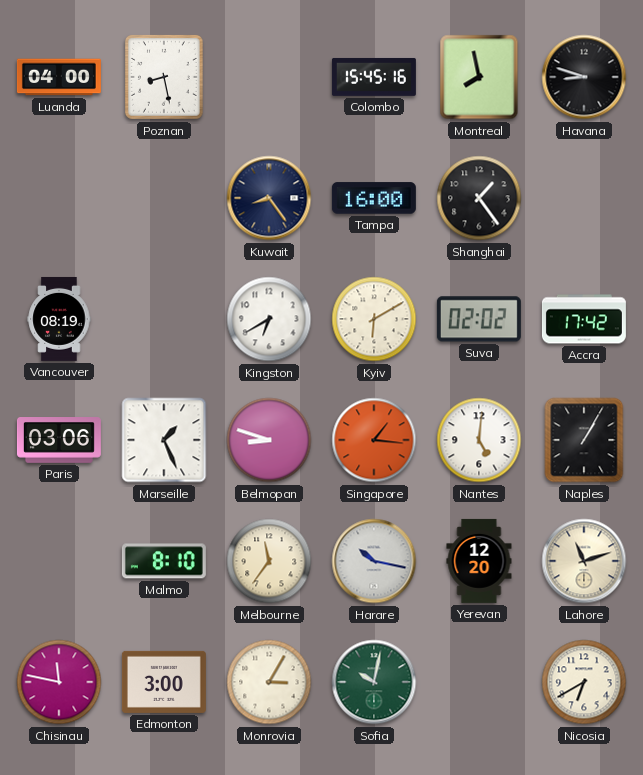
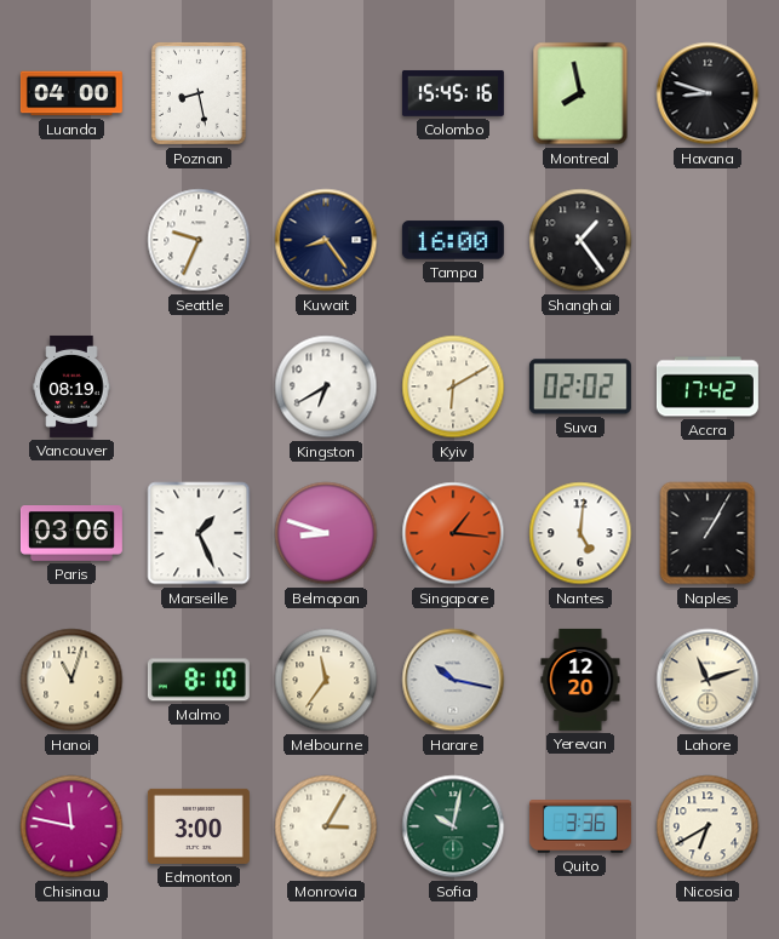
Seattle: none -> 9:34
Hanoi: none -> 11:03
Quito: none -> 3:36
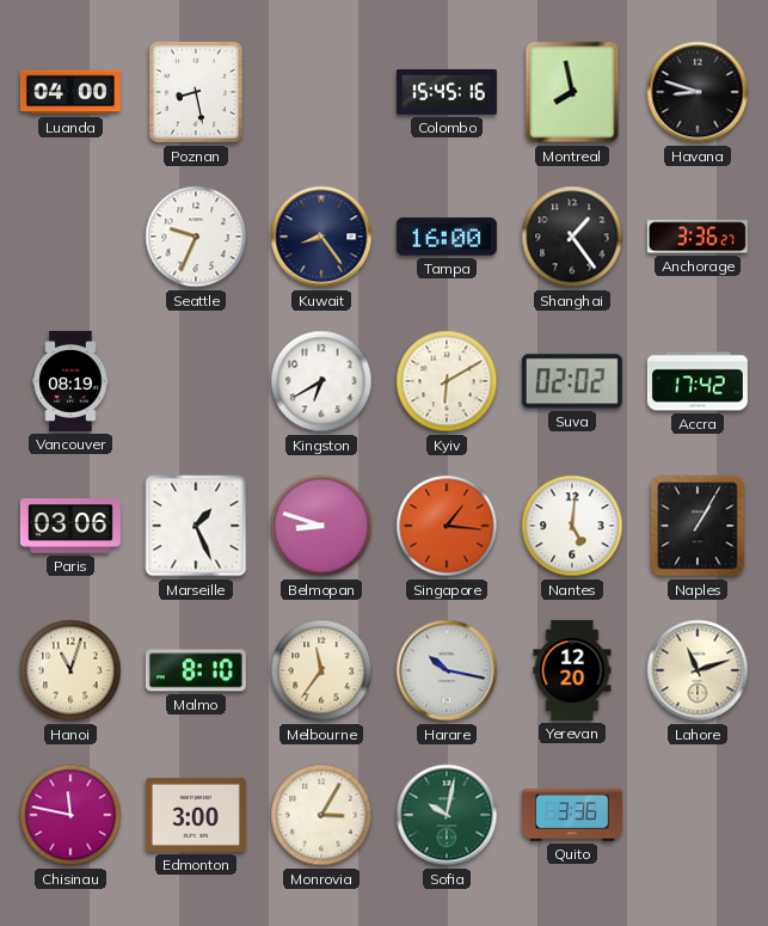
Anchorage: none -> 3:36
Nicosia: 6:40 -> none
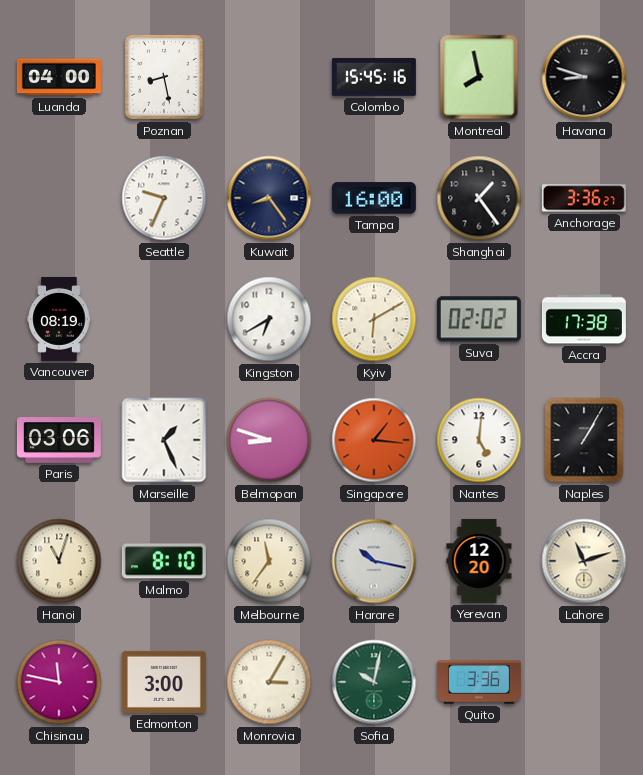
Accra: 17:42 -> 17:38
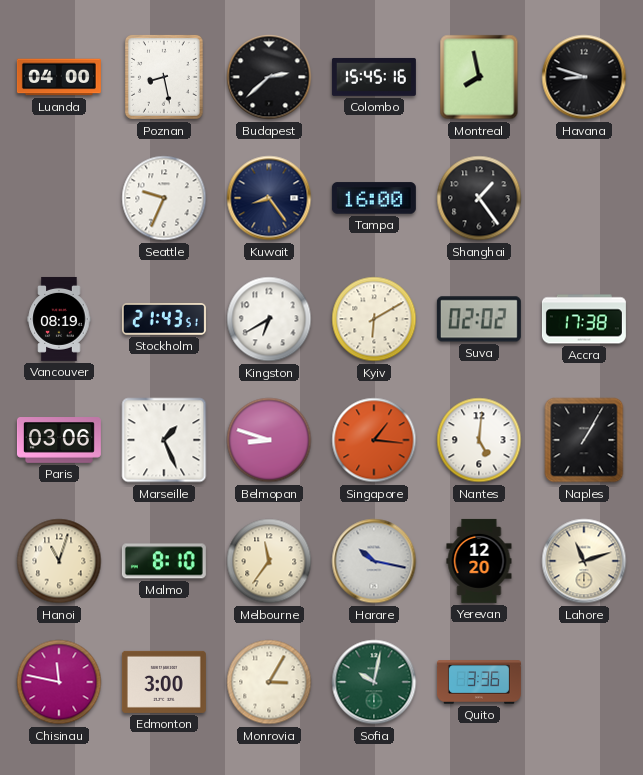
Budapest: none -> 2:38
Anchorage: 3:36 -> none
Stockholm: none -> 21:43
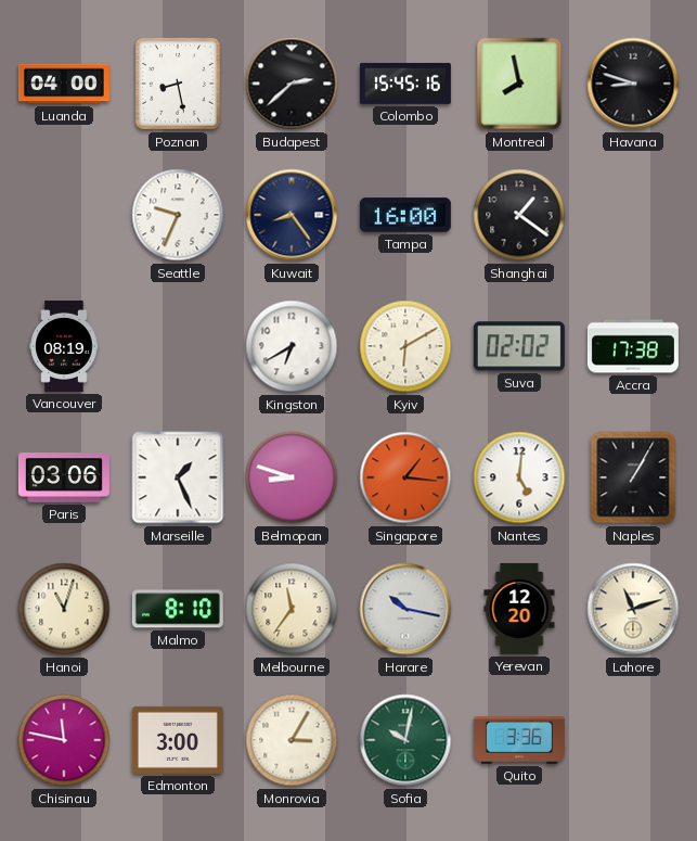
Shanghai: 1:24 -> 1:21
Stockholm: 21:43 -> none
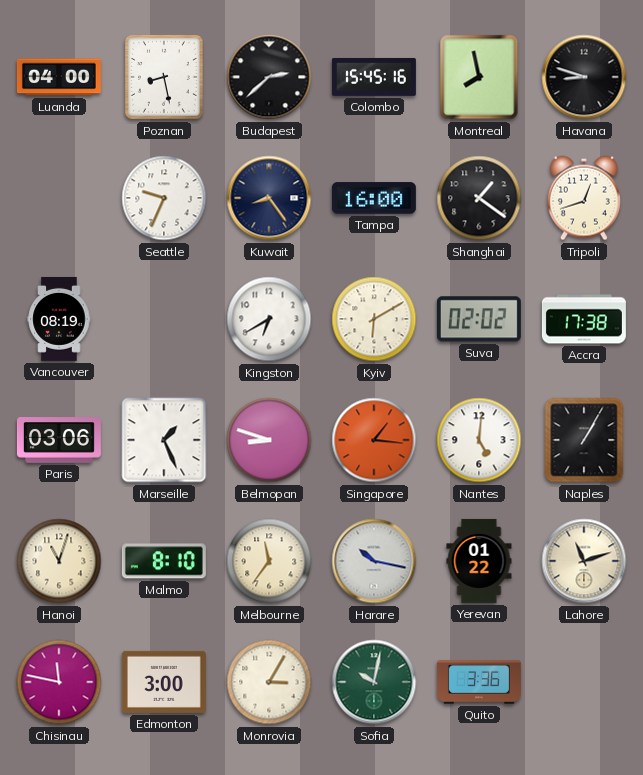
Tripoli: none -> 12:42
Yerevan: 12:20 -> 01:22
